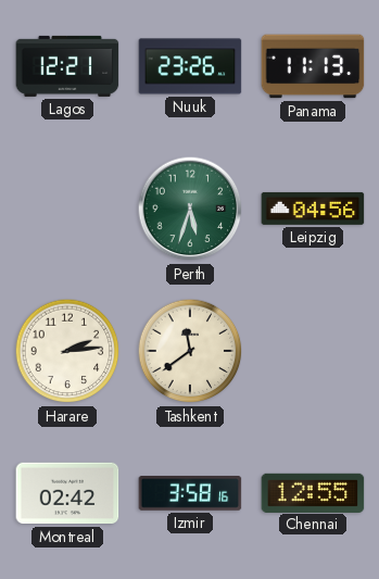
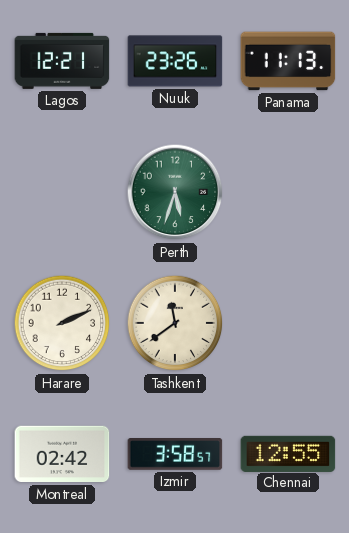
Leipzig: 04:56 -> none
Harare: 2:14 -> 2:11
Izmir: 3:58:16 -> 3:58:57
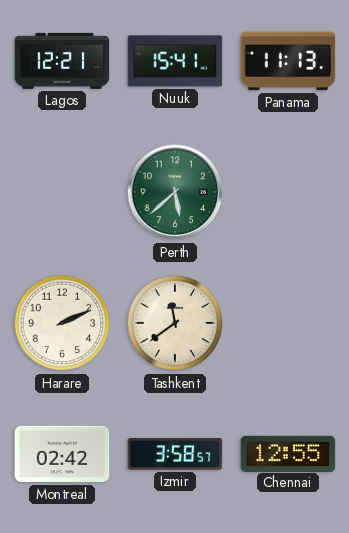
Nuuk: 23:26 -> 15:41
Perth: 5:33 -> 5:38
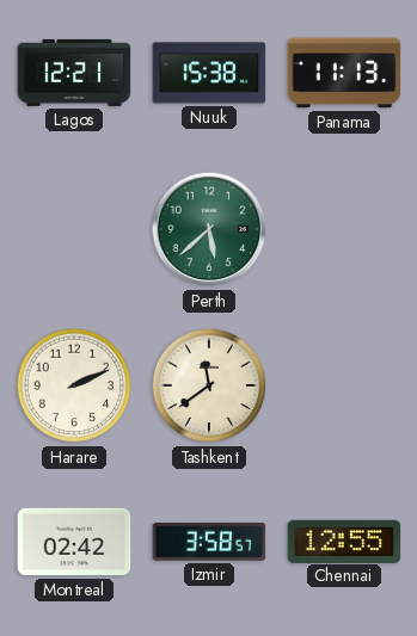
Nuuk: 15:41 -> 15:38
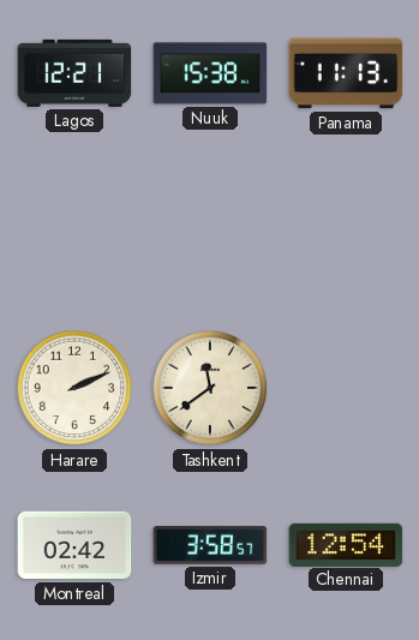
Perth: 5:38 -> none
Chennai: 12:55 -> 12:54
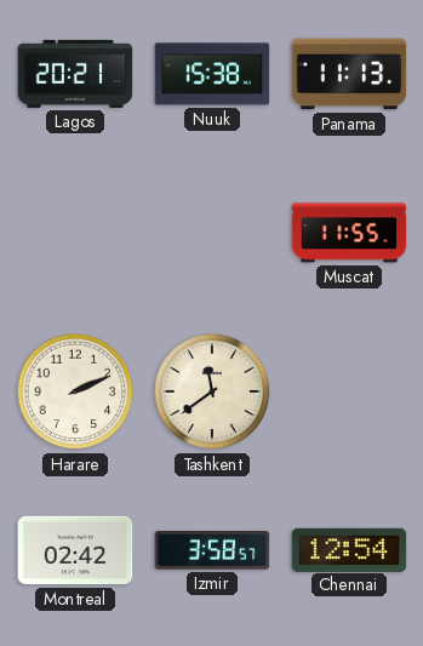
Lagos: 12:21 -> 20:21
Muscat: none -> 11:55
